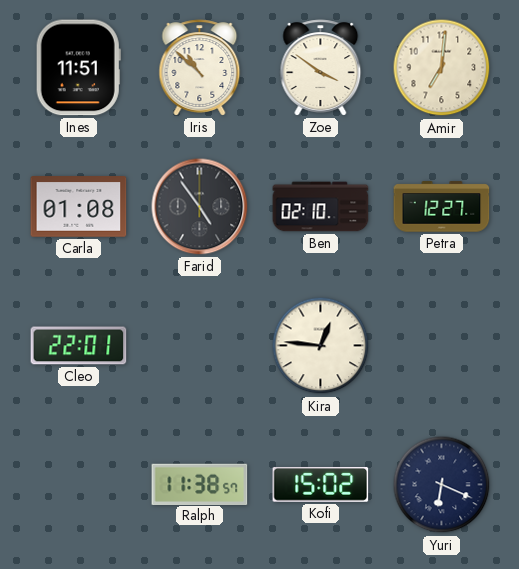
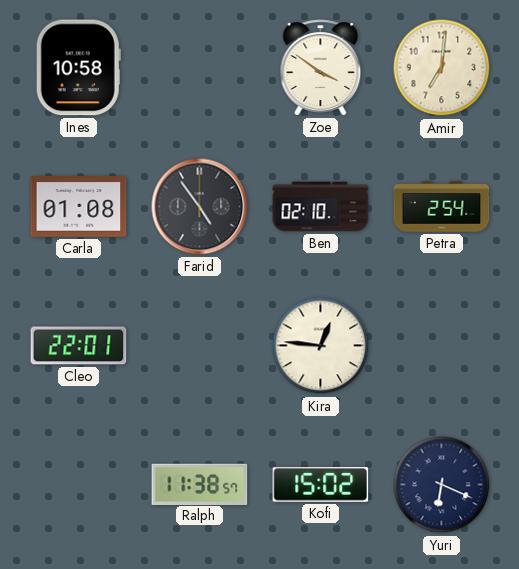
Ines: 11:51 -> 10:58
Iris: 10:52 -> none
Petra: 12:27 -> 2:54
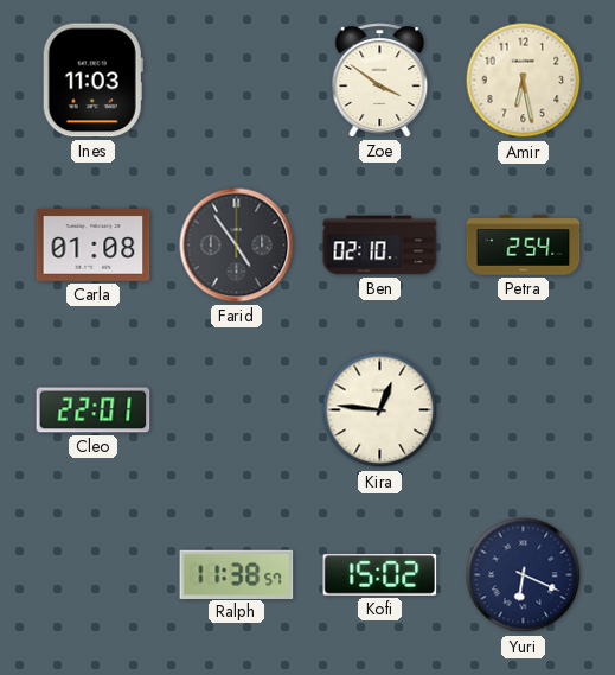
Ines: 10:58 -> 11:03
Amir: 7:01 -> 6:28
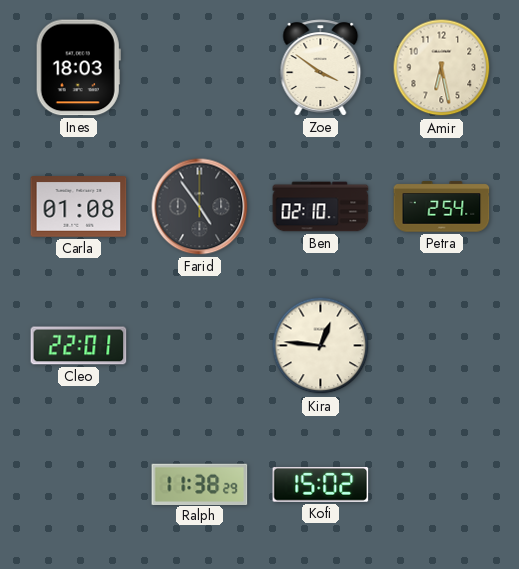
Ines: 11:03 -> 18:03
Ralph: 11:38:57 -> 11:38:29
Yuri: 6:19 -> none
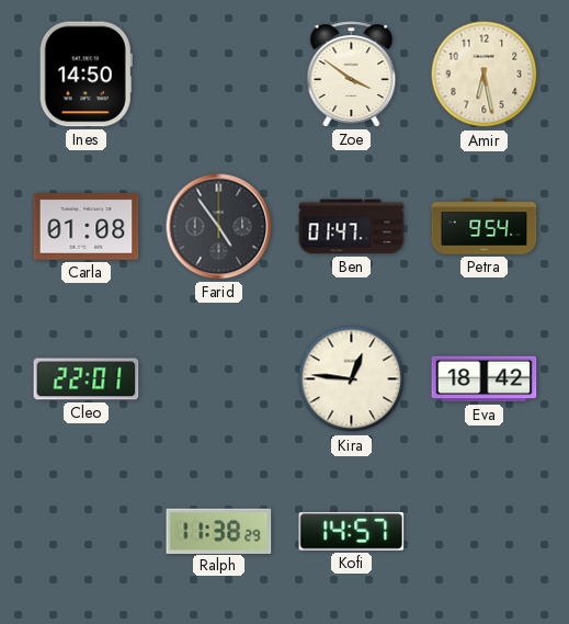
Ines: 18:03 -> 14:50
Ben: 02:10 -> 01:47
Petra: 2:54 -> 9:54
Eva: none -> 18:42
Kofi: 15:02 -> 14:57
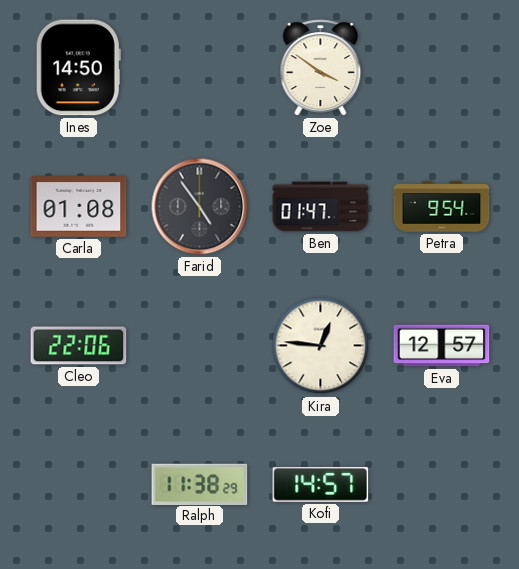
Amir: 6:28 -> none
Cleo: 22:01 -> 22:06
Eva: 18:42 -> 12:57
